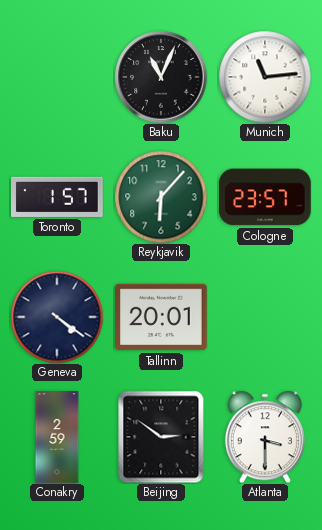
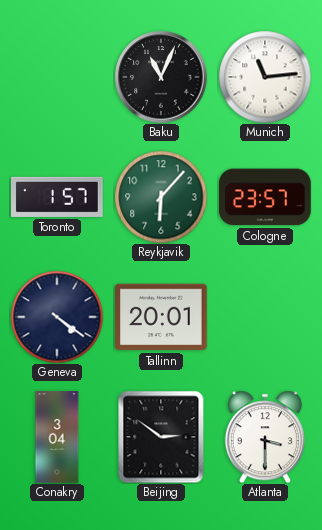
Conakry: 2:59 -> 3:04
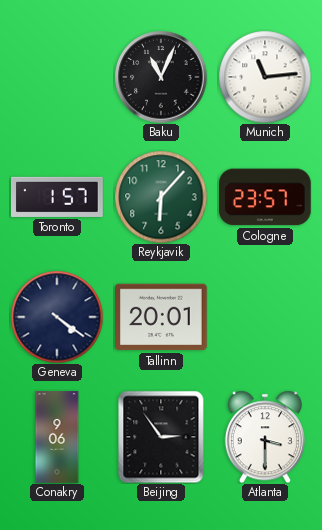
Conakry: 3:04 -> 9:06
Beijing: 2:51 -> 2:54
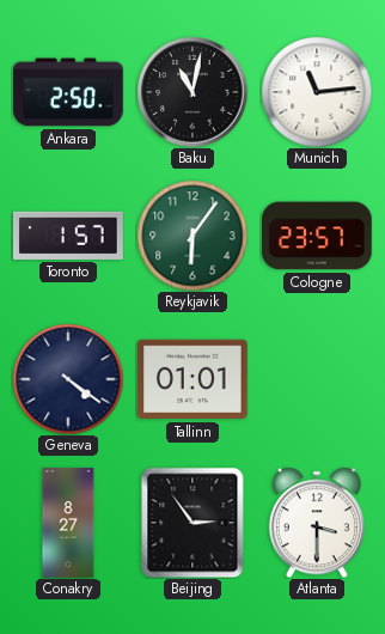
Ankara: none -> 2:50
Baku: 11:04 -> 11:02
Reykjavik: 6:07 -> 6:06
Tallinn: 20:01 -> 01:01
Conakry: 9:06 -> 8:27
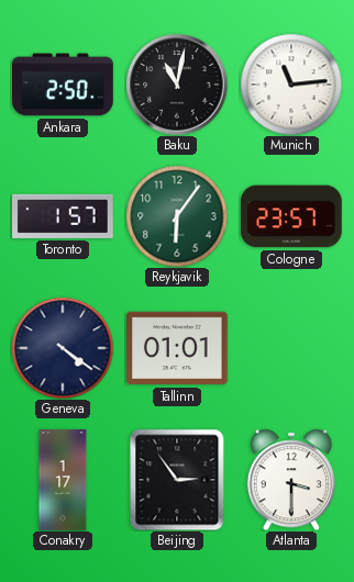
Conakry: 8:27 -> 1:17
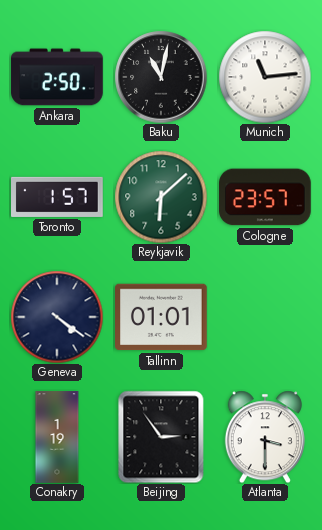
Reykjavik: 6:06 -> 6:08
Conakry: 1:17 -> 1:19
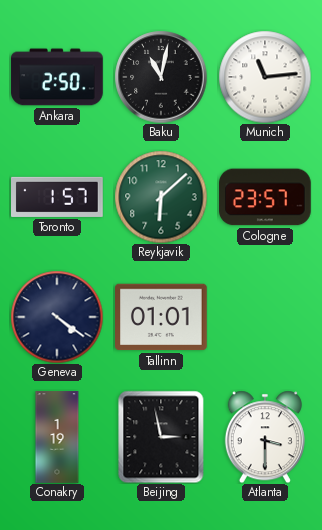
Beijing: 2:54 -> 2:58
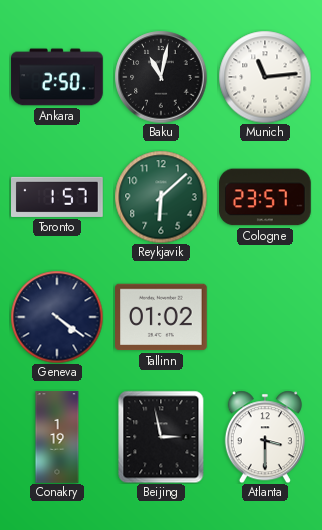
Tallinn: 01:01 -> 01:02
